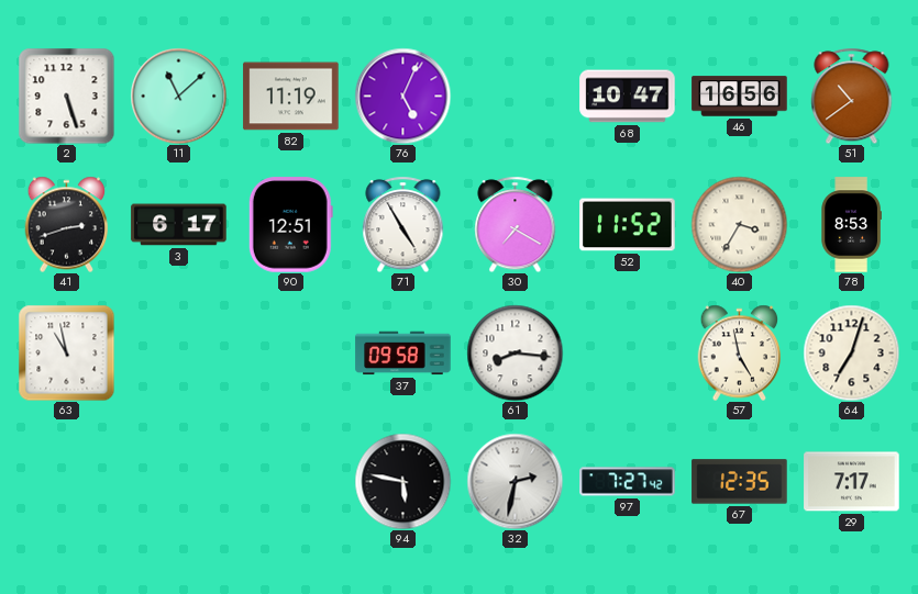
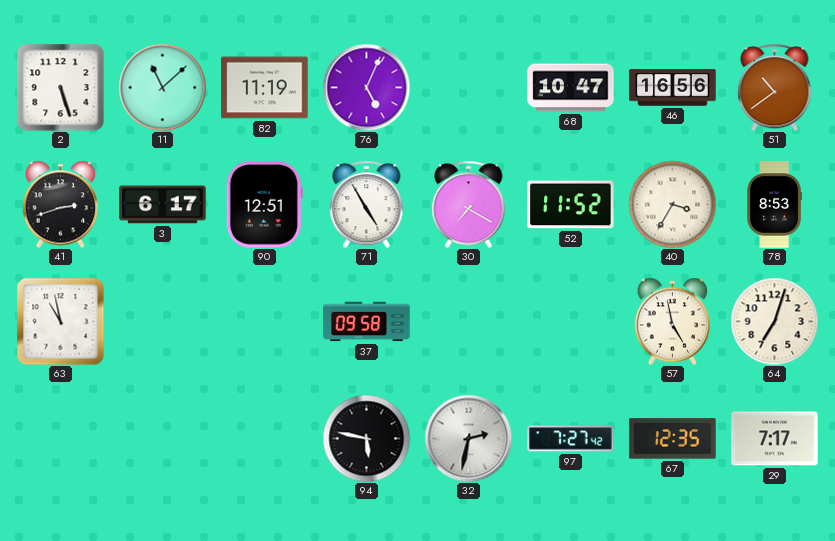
61: 8:16 -> none
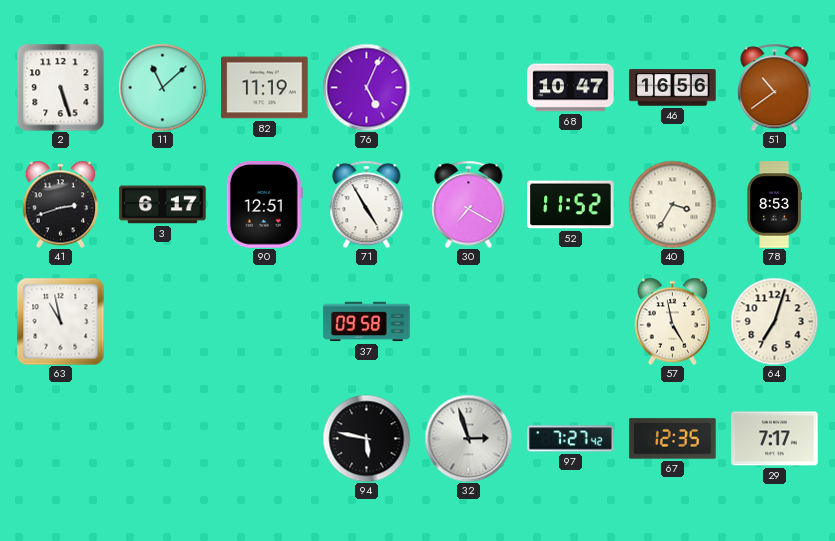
32: 2:32 -> 2:57
